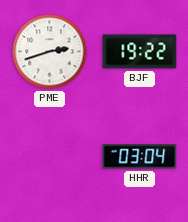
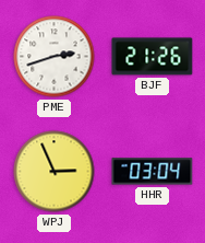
BJF: 19:22 -> 21:26
WPJ: none -> 2:56
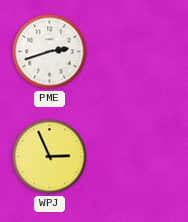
BJF: 21:26 -> none
HHR: 03:04 -> none
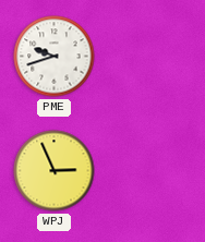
PME: 2:42 -> 9:42
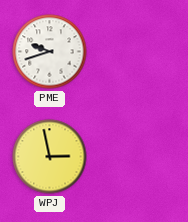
WPJ: 2:56 -> 2:58
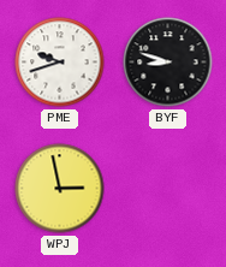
BYF: none -> 8:48
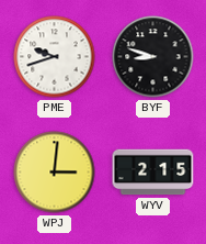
WPJ: 2:58 -> 3:01
WYV: none -> 2:15
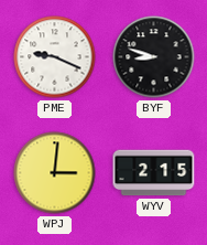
PME: 9:42 -> 9:19
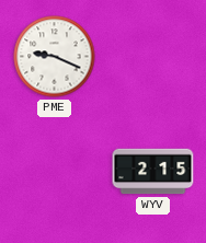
BYF: 8:48 -> none
WPJ: 3:01 -> none
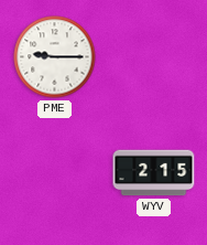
PME: 9:19 -> 9:15
